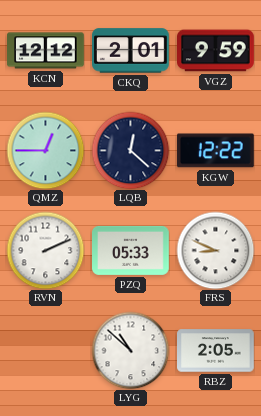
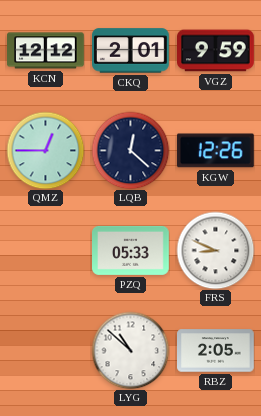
KGW: 12:22 -> 12:26
RVN: 2:11 -> none
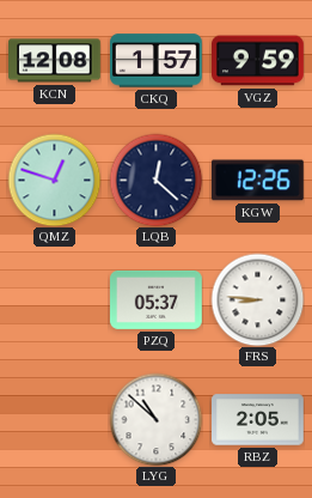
KCN: 12:12 -> 12:08
CKQ: 2:01 -> 1:57
QMZ: 12:45 -> 12:48
PZQ: 05:33 -> 05:37
FRS: 8:49 -> 8:46
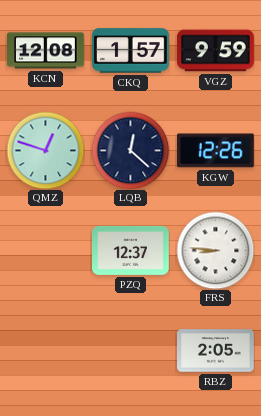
PZQ: 05:37 -> 12:37
LYG: 10:52 -> none
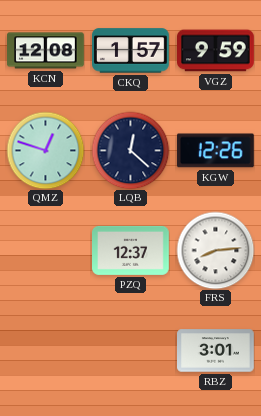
FRS: 8:46 -> 8:14
RBZ: 2:05 -> 3:01
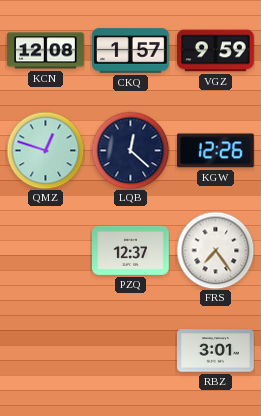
FRS: 8:14 -> 7:24
